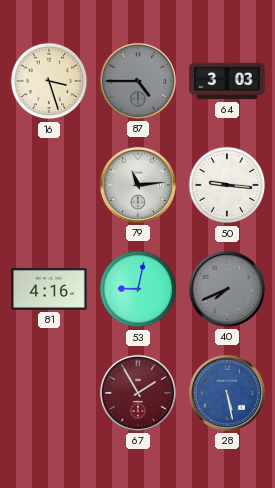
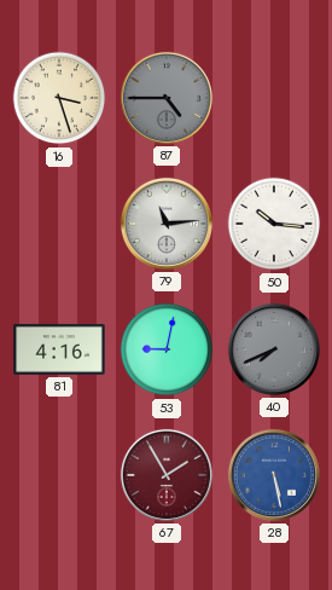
64: 3:03 -> none
50: 9:16 -> 10:16
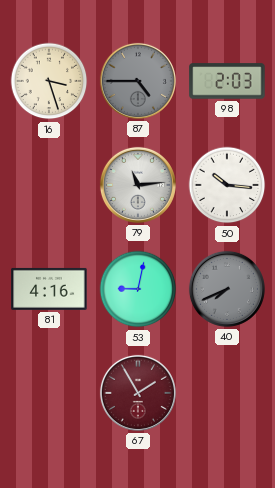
98: none -> 2:03
28: 5:28 -> none
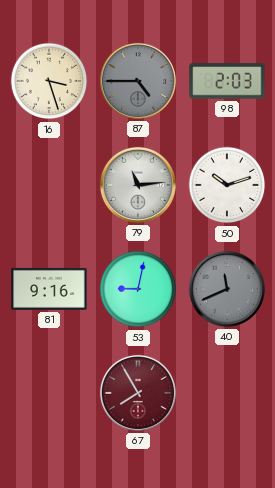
50: 10:16 -> 10:12
81: 4:16 -> 9:16
40: 7:41 -> 11:41
67: 1:55 -> 7:55
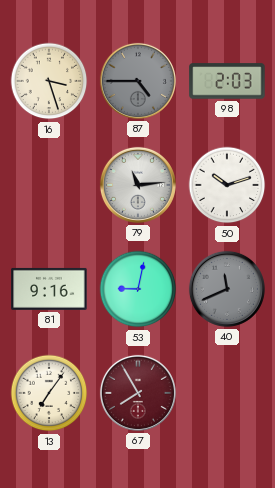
13: none -> 7:06
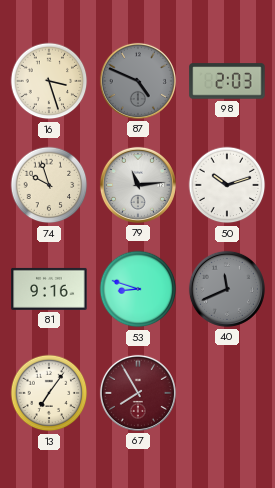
87: 4:45 -> 4:49
74: none -> 9:57
53: 9:02 -> 8:48
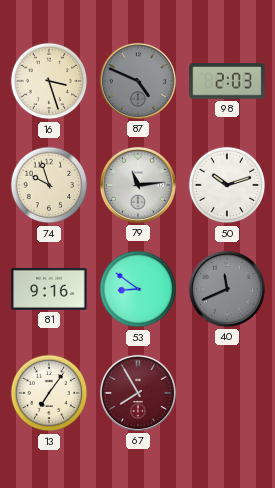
53: 8:48 -> 8:51
